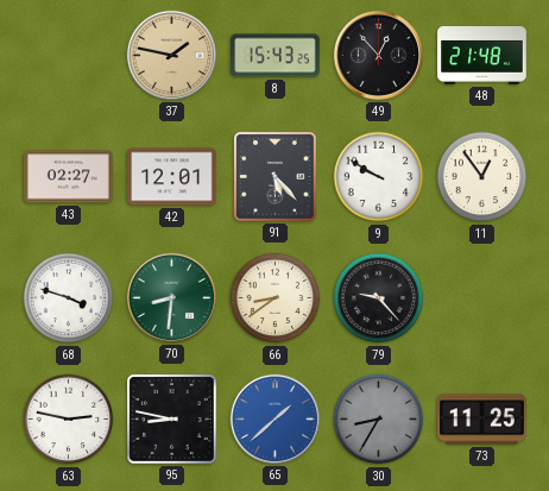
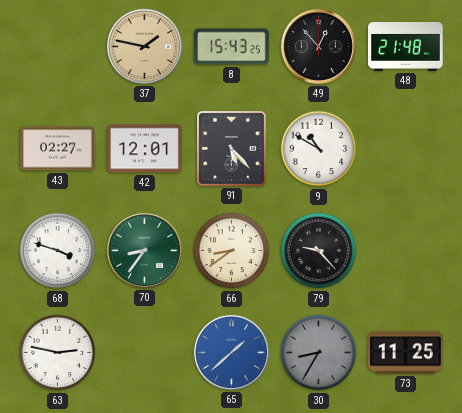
9: 9:50 -> 10:50
11: 12:54 -> none
70: 8:31 -> 8:36
95: 8:47 -> none
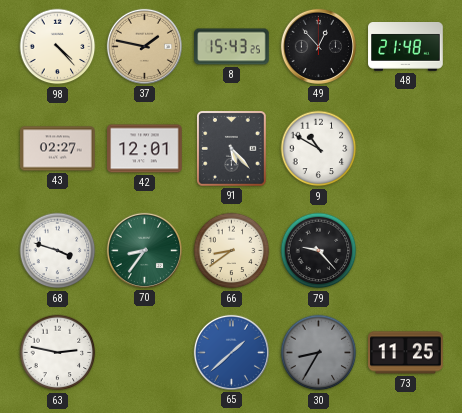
98: none -> 4:23
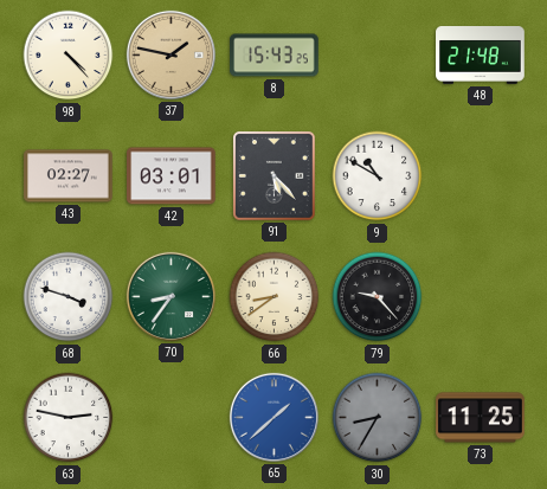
49: 12:53 -> none
42: 12:01 -> 03:01
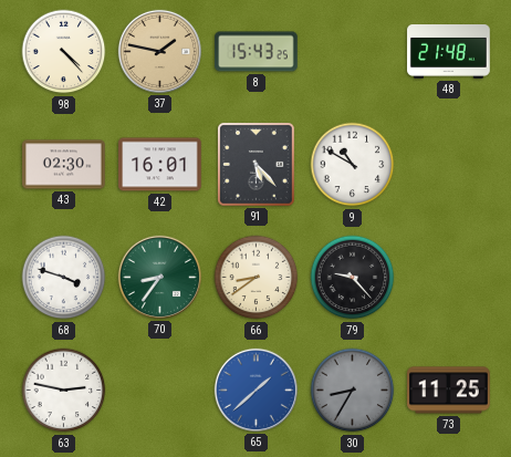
43: 02:27 -> 02:30
42: 03:01 -> 16:01
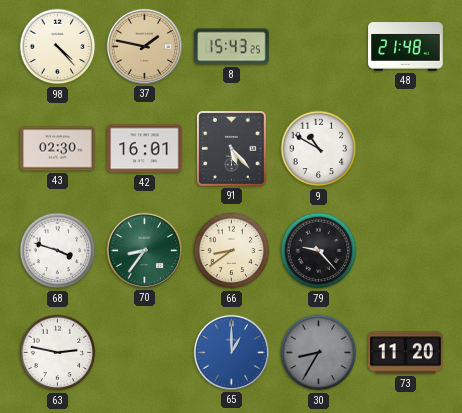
65: 1:38 -> 1:00
73: 11:25 -> 11:20
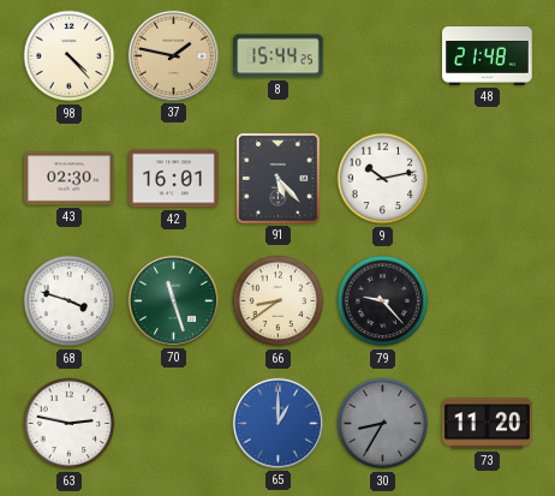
8: 15:43 -> 15:44
9: 10:50 -> 10:13
70: 8:36 -> 11:27
